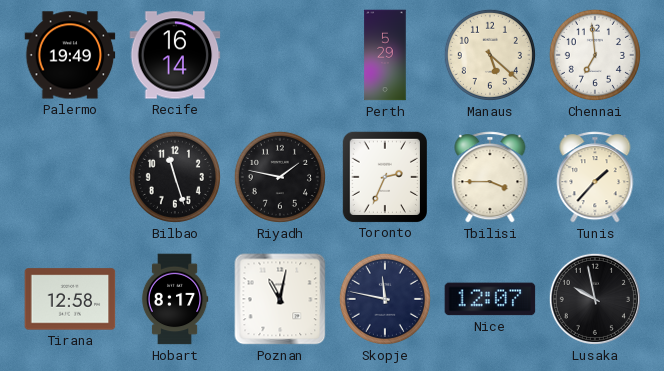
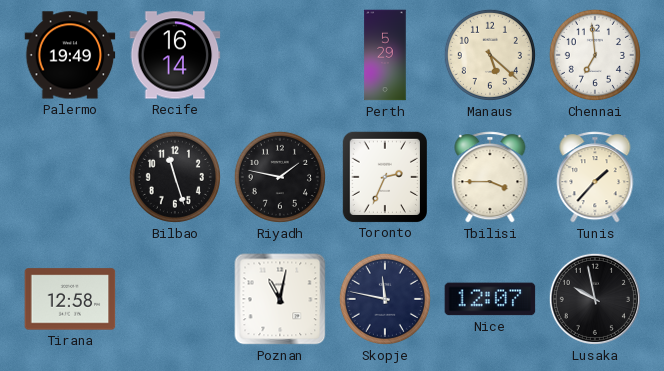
Hobart: 8:17 -> none
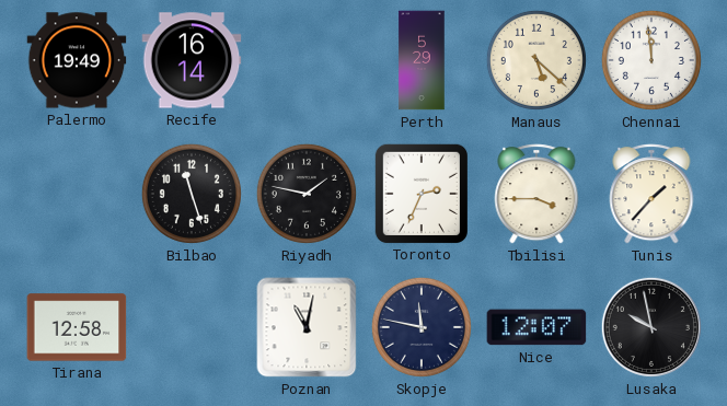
Chennai: 6:59 -> 11:59
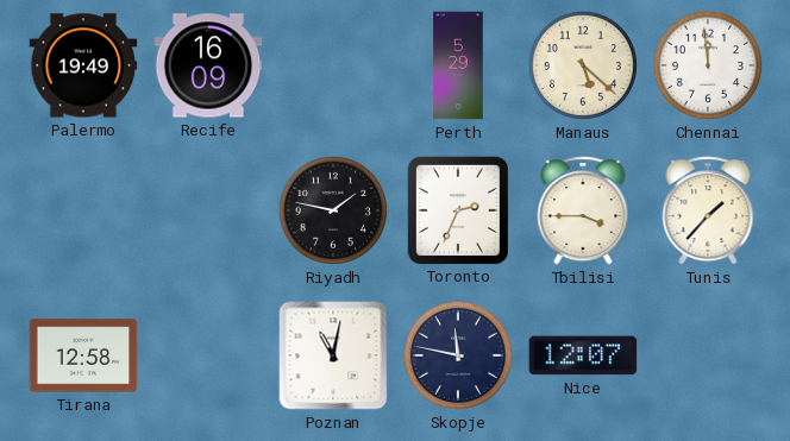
Recife: 16:14 -> 16:09
Bilbao: 11:27 -> none
Lusaka: 9:58 -> none
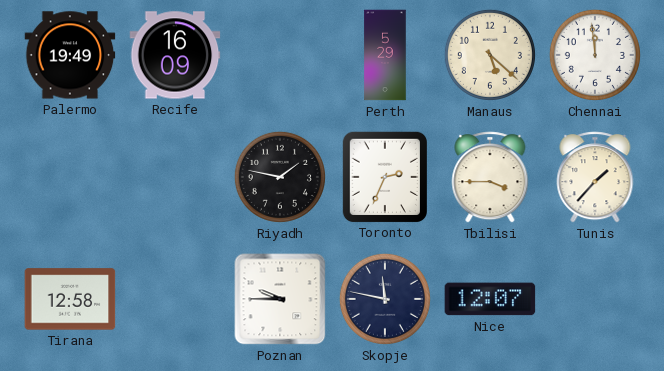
Poznan: 11:02 -> 9:45
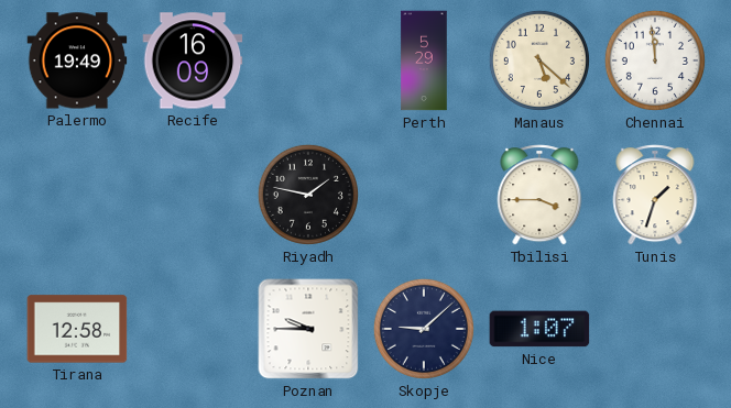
Toronto: 2:34 -> none
Tunis: 1:37 -> 1:33
Skopje: 11:47 -> 9:08
Nice: 12:07 -> 1:07
